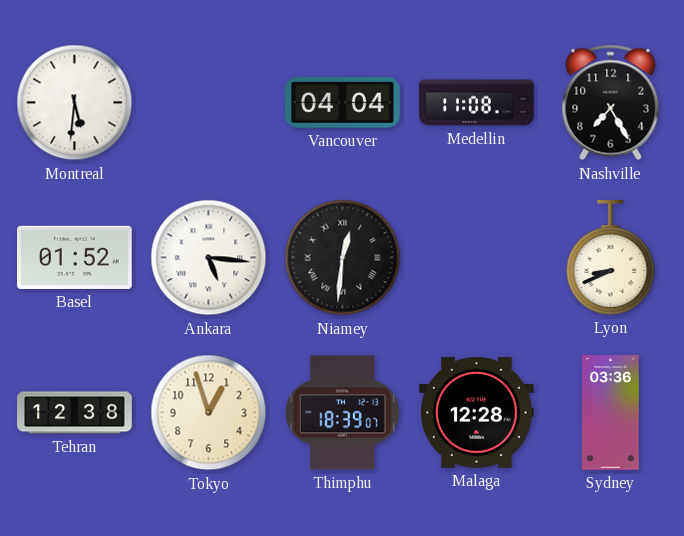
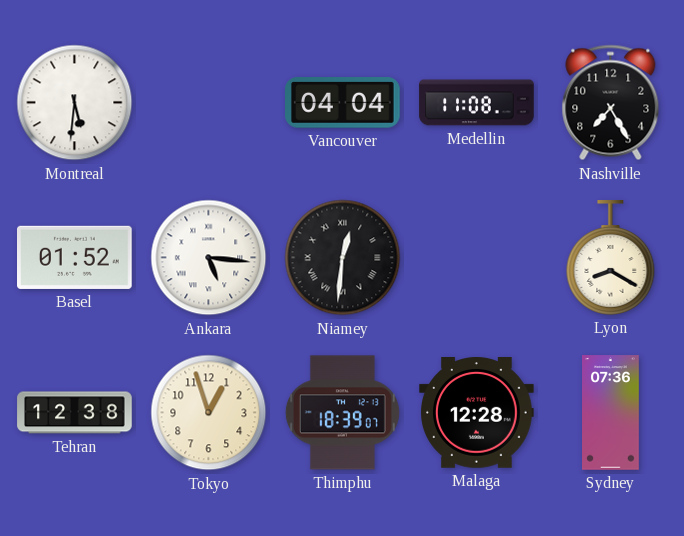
Lyon: 8:41 -> 8:20
Sydney: 03:36 -> 07:36
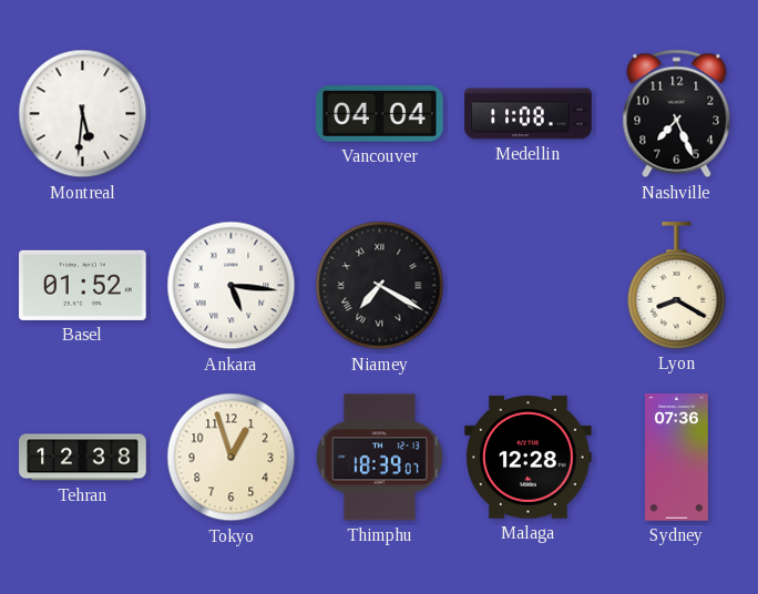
Nashville: 7:25 -> 7:26
Niamey: 12:31 -> 7:20
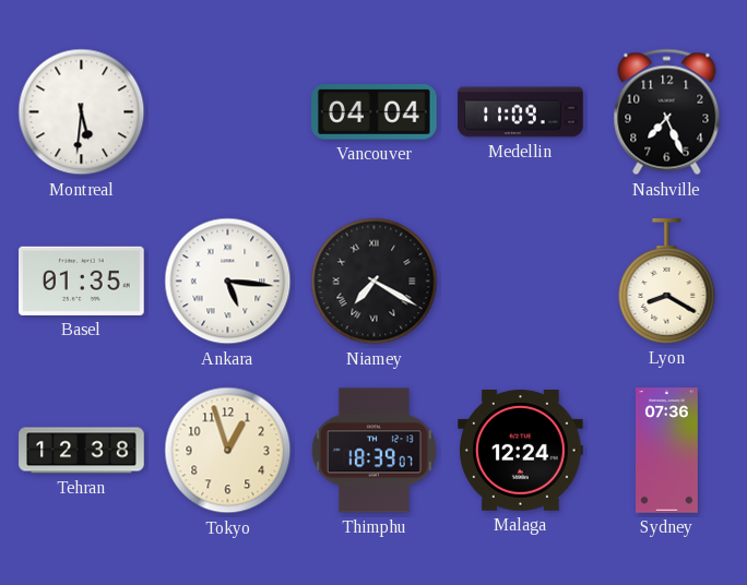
Medellin: 11:08 -> 11:09
Basel: 01:52 -> 01:35
Malaga: 12:28 -> 12:24
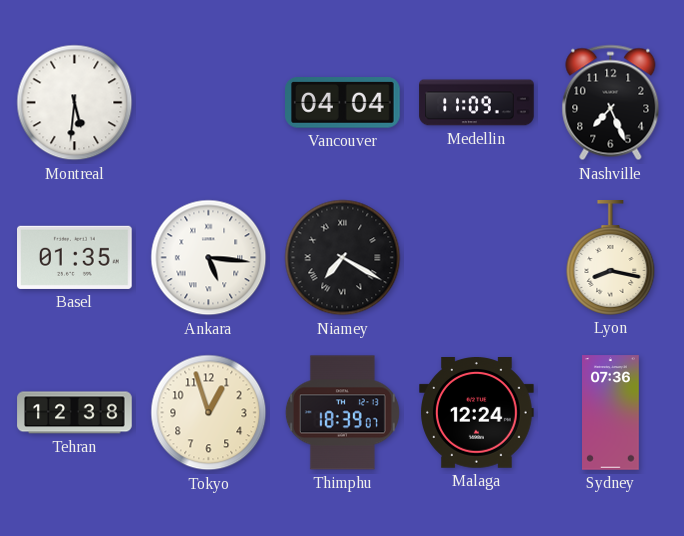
Lyon: 8:20 -> 8:17
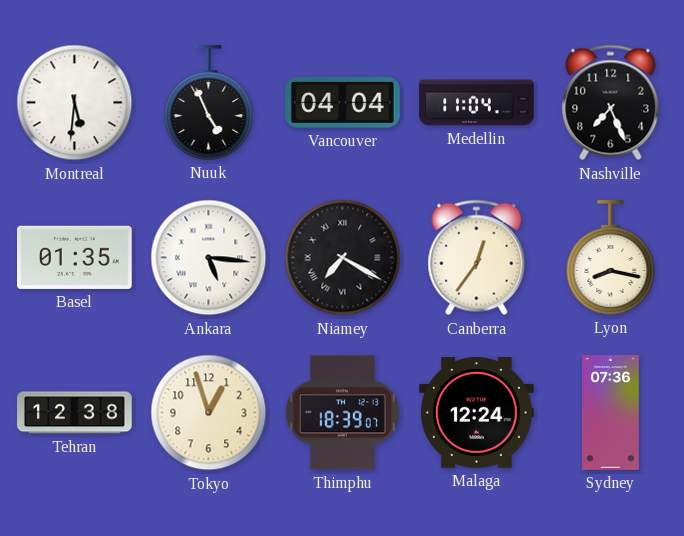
Nuuk: none -> 4:56
Medellin: 11:09 -> 11:04
Canberra: none -> 12:36
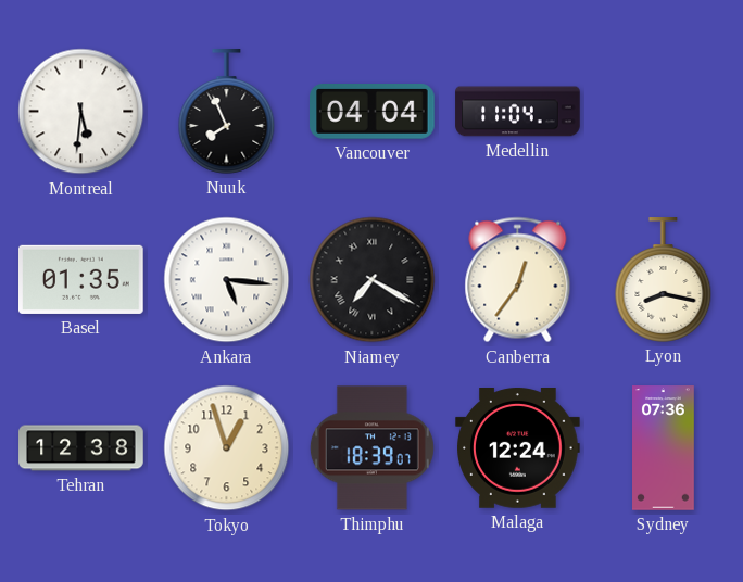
Nuuk: 4:56 -> 7:56
Nashville: 7:26 -> none
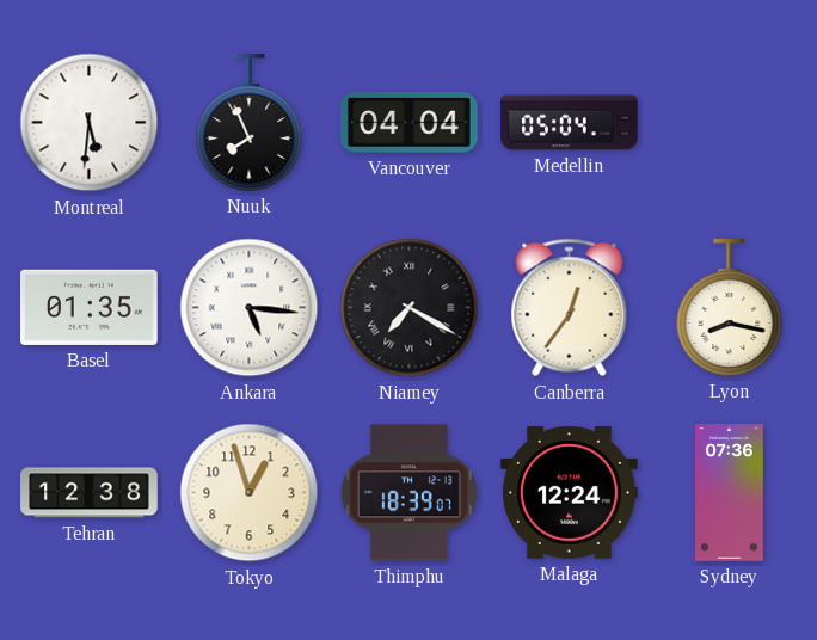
Medellin: 11:04 -> 05:04
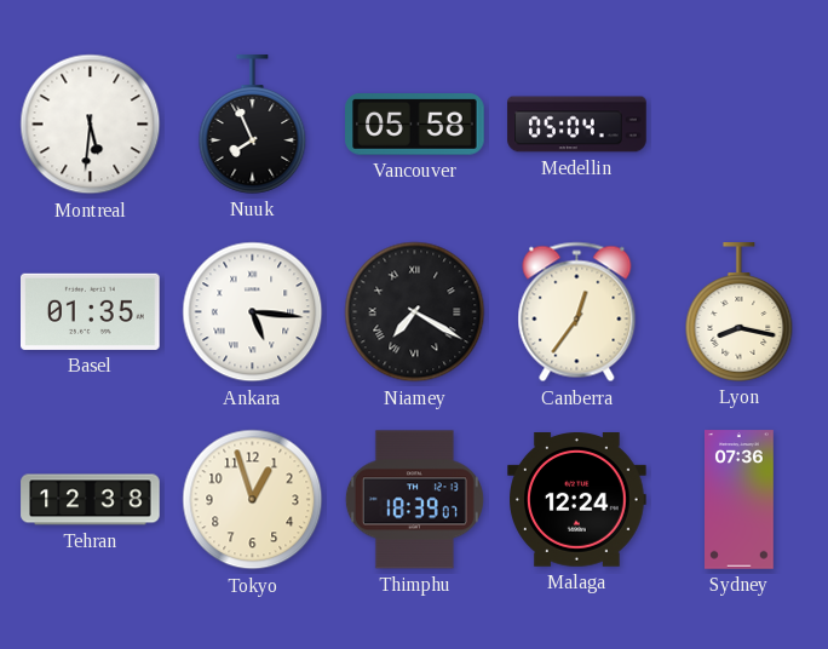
Vancouver: 04:04 -> 05:58
